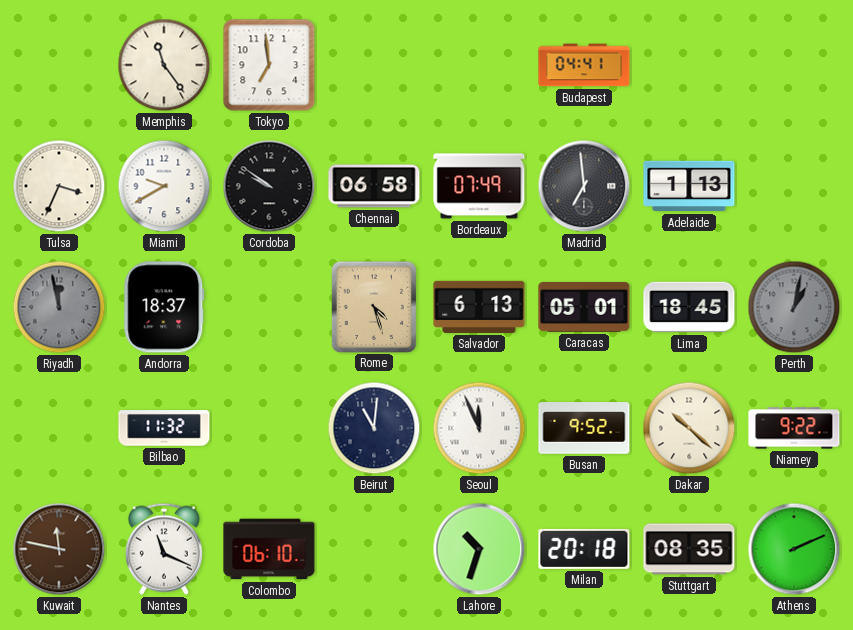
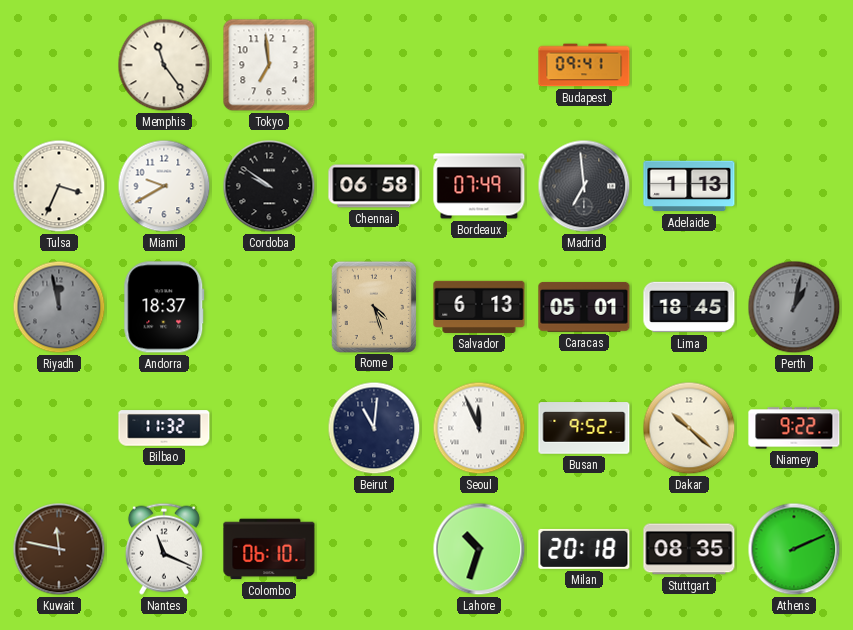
Budapest: 04:41 -> 09:41
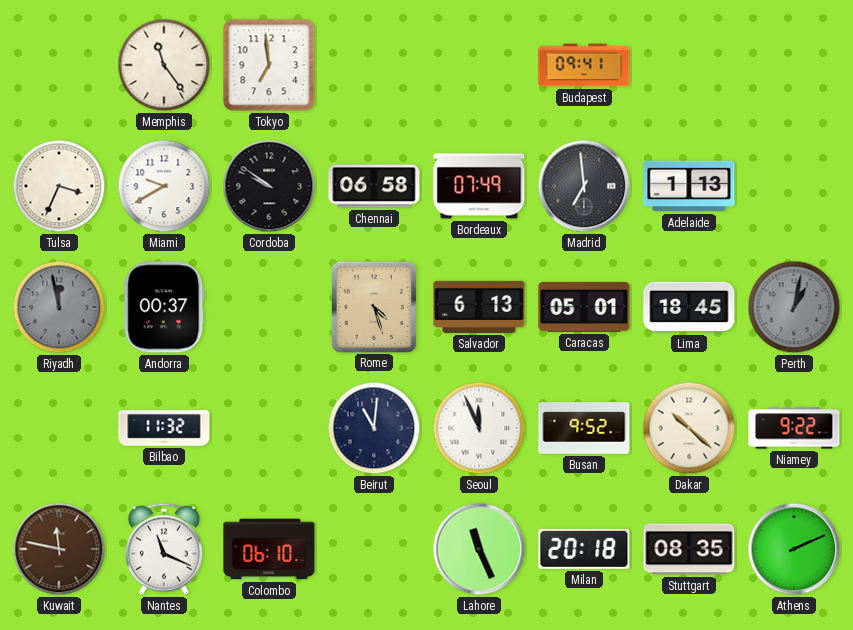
Andorra: 18:37 -> 00:37
Lahore: 10:33 -> 11:26
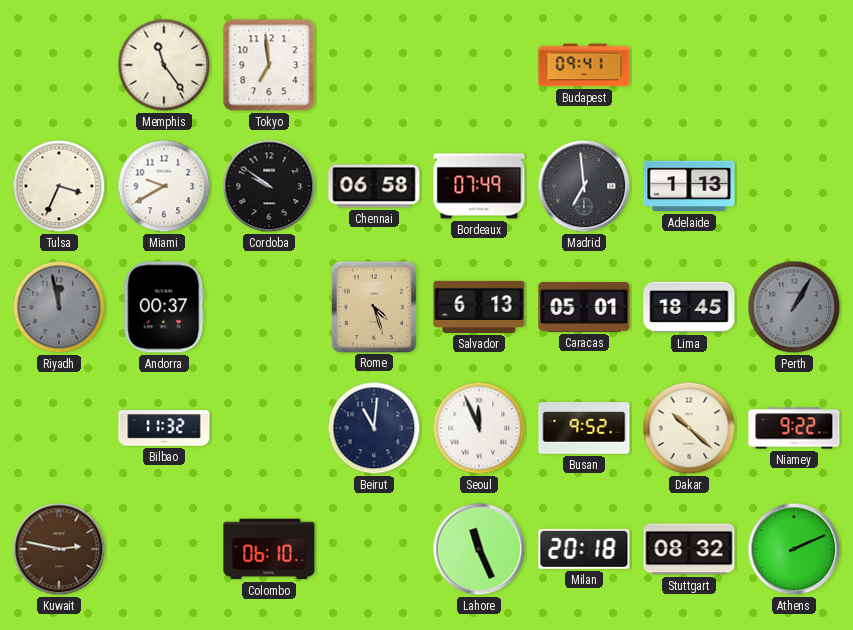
Perth: 1:02 -> 1:05
Kuwait: 11:47 -> 2:47
Nantes: 11:19 -> none
Stuttgart: 08:35 -> 08:32
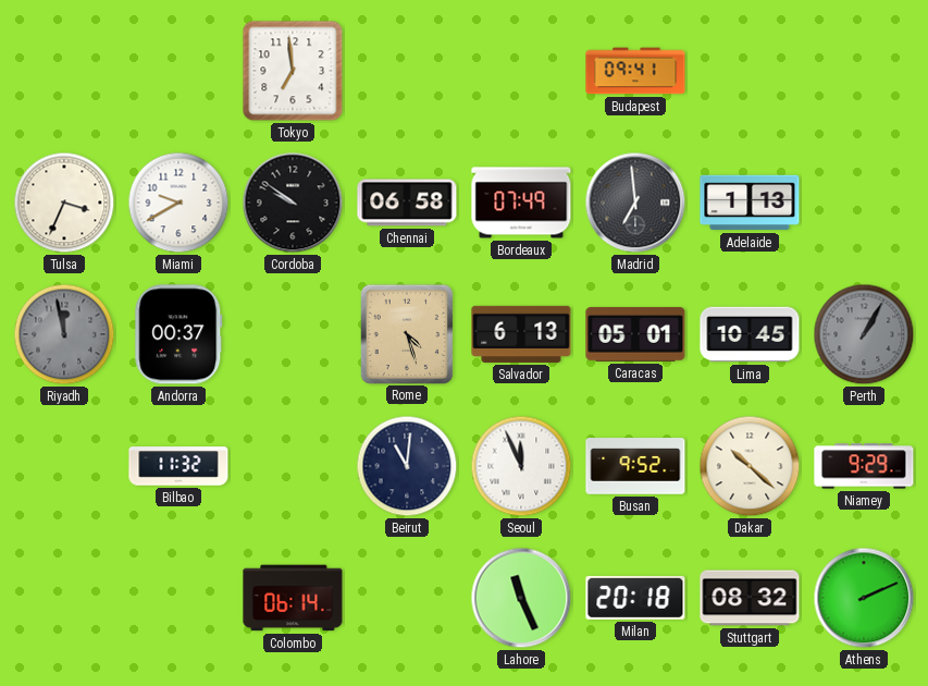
Memphis: 11:24 -> none
Lima: 18:45 -> 10:45
Niamey: 9:22 -> 9:29
Kuwait: 2:47 -> none
Colombo: 06:10 -> 06:14
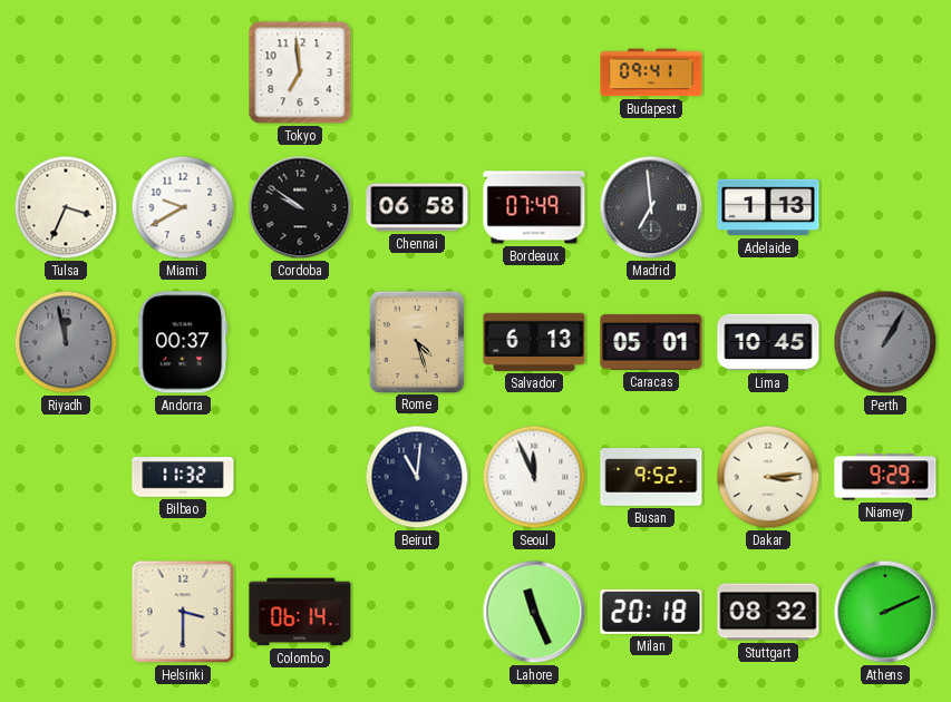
Dakar: 10:22 -> 3:14
Helsinki: none -> 3:30
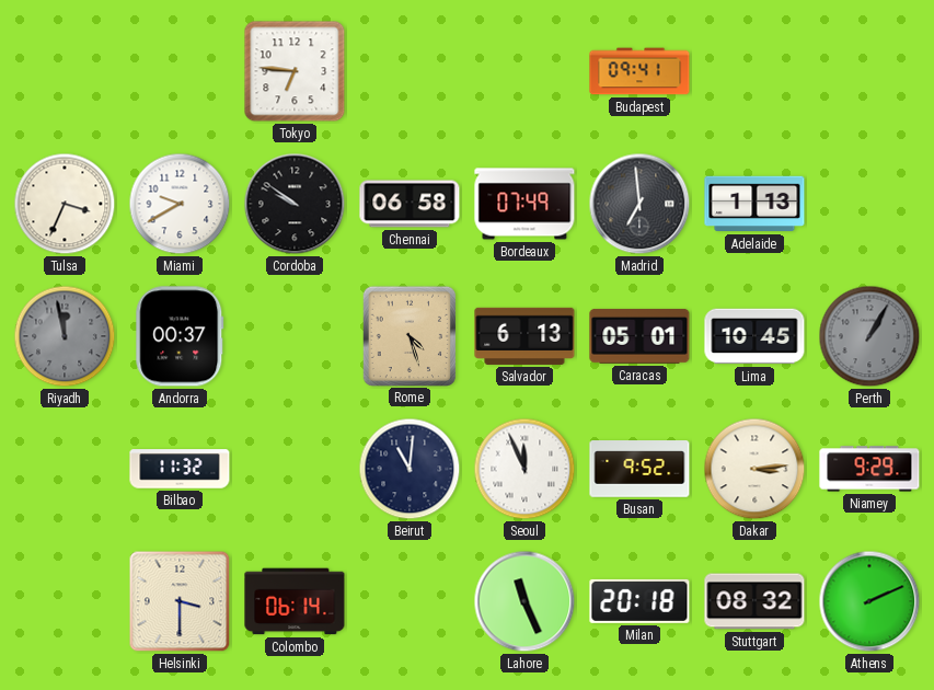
Tokyo: 6:59 -> 6:46
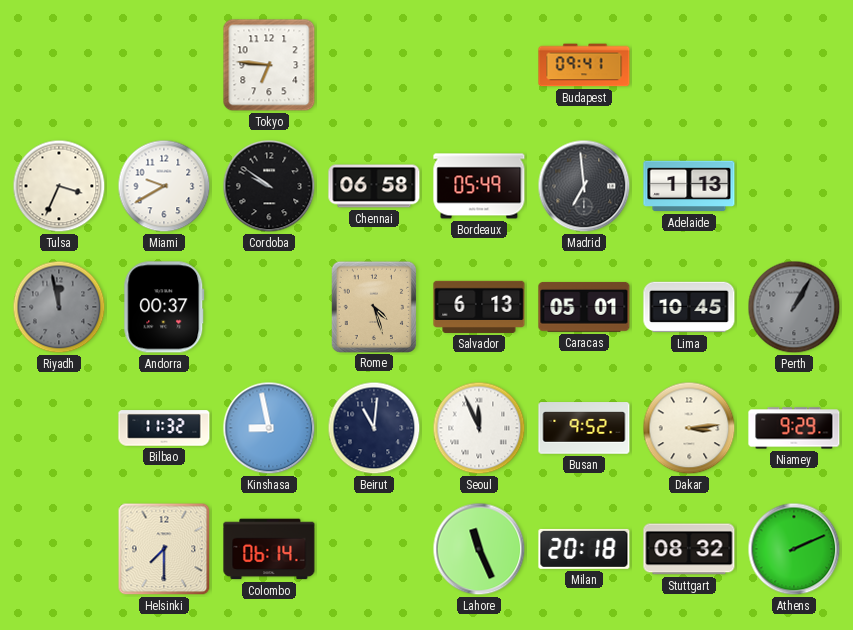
Bordeaux: 07:49 -> 05:49
Kinshasa: none -> 8:58
Helsinki: 3:30 -> 7:30
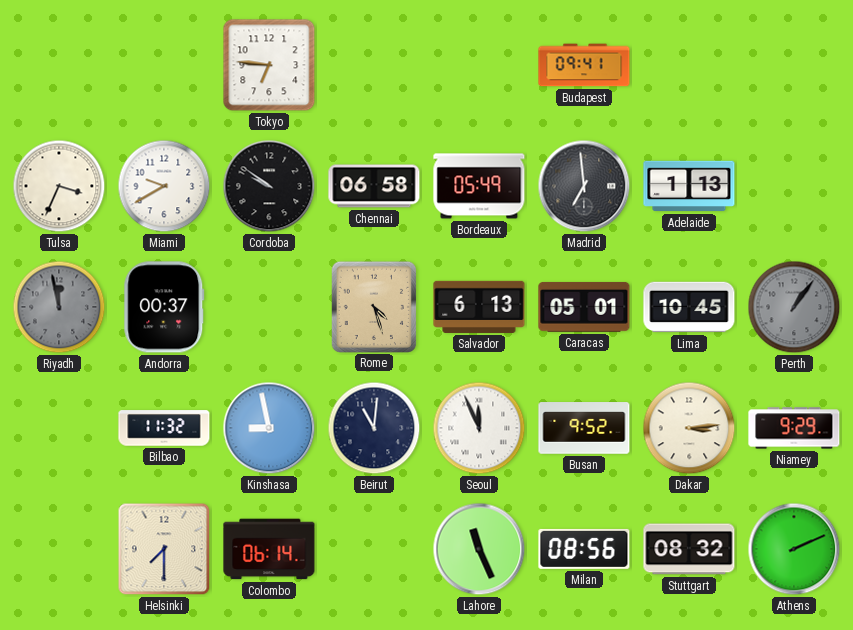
Perth: 1:05 -> 1:06
Milan: 20:18 -> 08:56
